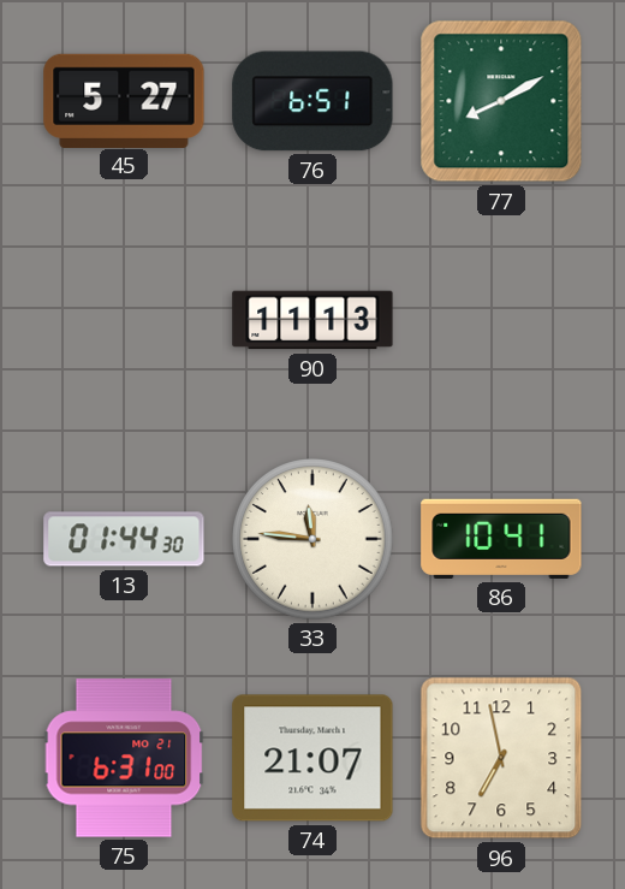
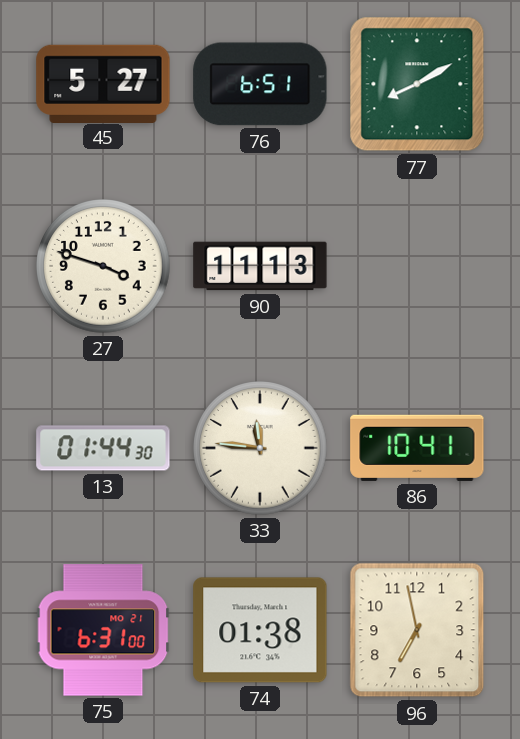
27: none -> 3:48
74: 21:07 -> 01:38
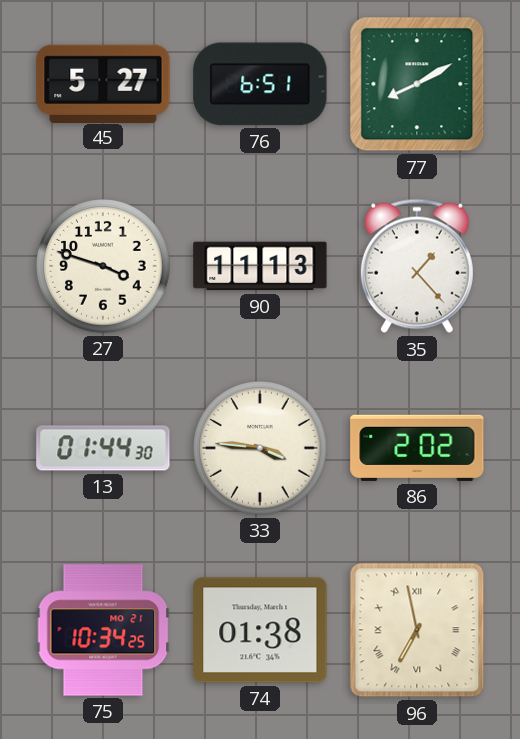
35: none -> 1:23
33: 11:46 -> 3:46
86: 10:41 -> 2:02
75: 6:31 -> 10:34
96 numerals: Arabic -> Roman
